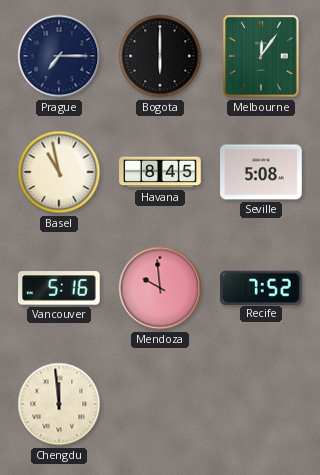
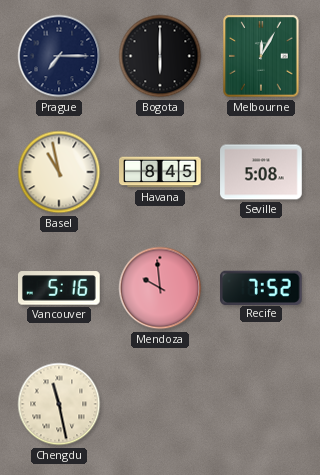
Melbourne: 12:06 -> 12:05
Chengdu: 11:59 -> 11:28
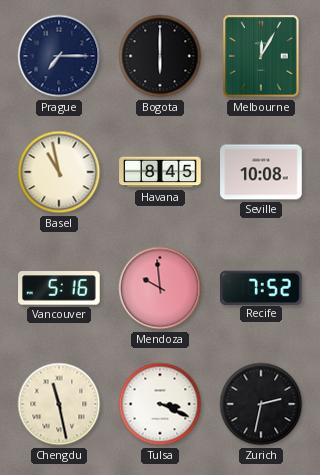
Seville: 5:08 -> 10:08
Tulsa: none -> 3:19
Zurich: none -> 2:32
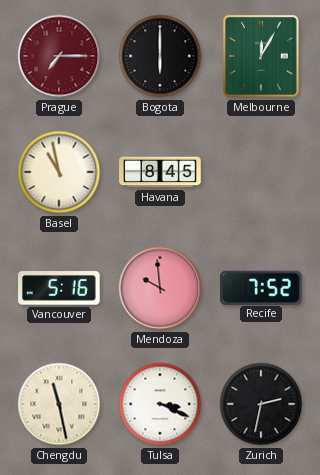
Prague dial: navy -> burgundy
Seville: 10:08 -> none
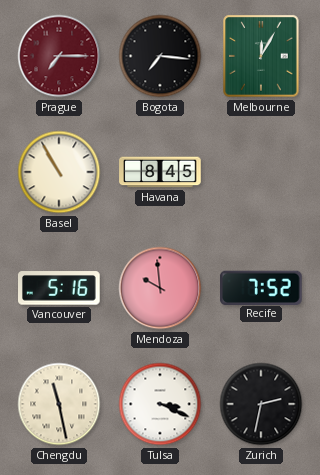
Bogota: 6:00 -> 7:16
Basel: 10:58 -> 10:55
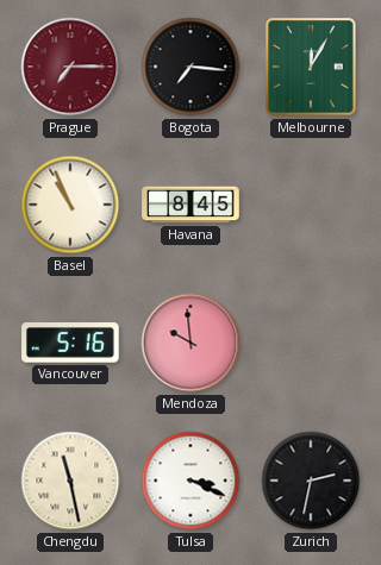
Basel: 10:55 -> 10:56
Recife: 7:52 -> none
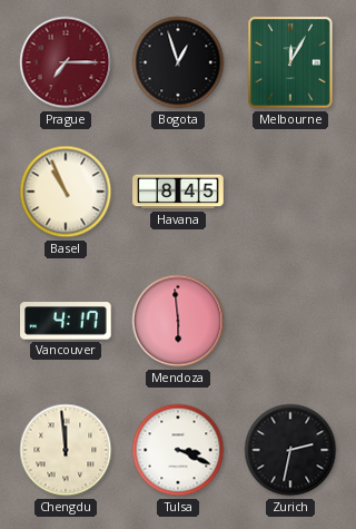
Bogota: 7:16 -> 12:57
Vancouver: 5:16 -> 4:17
Mendoza: 9:59 -> 5:59
Chengdu: 11:28 -> 11:59
